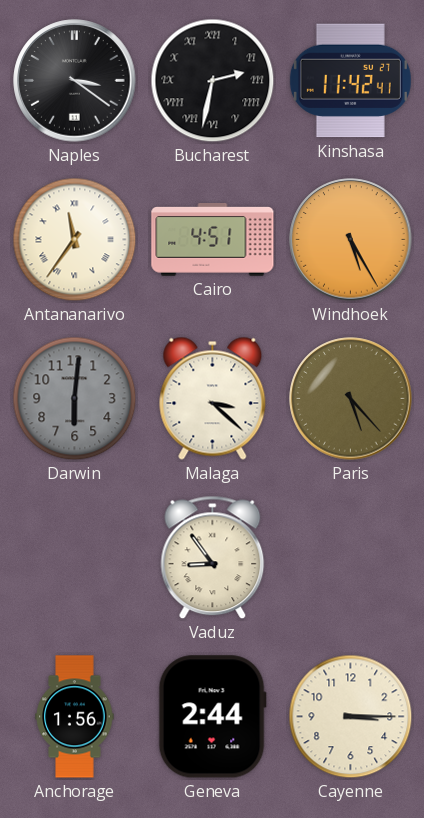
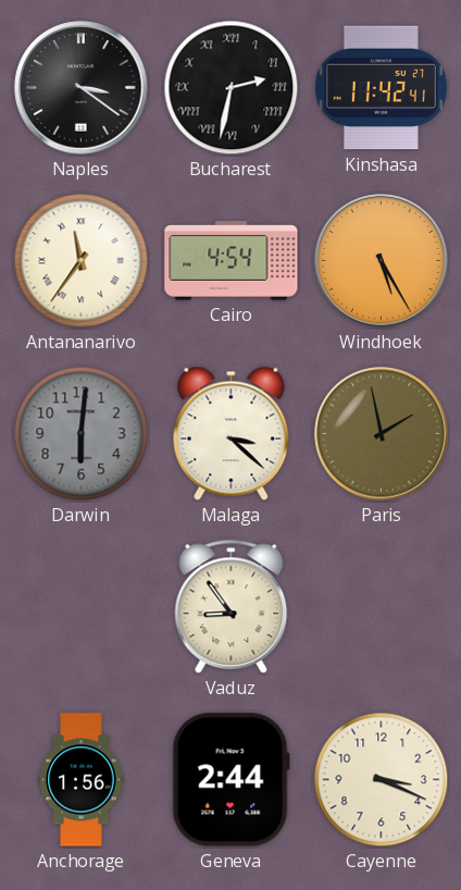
Cairo: 4:51 -> 4:54
Paris: 5:23 -> 1:58
Cayenne: 3:15 -> 3:19
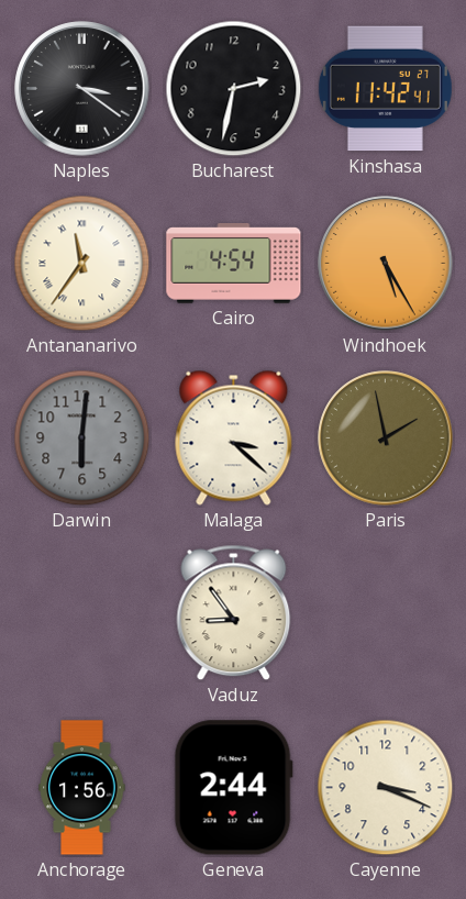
Bucharest numerals: Roman -> Arabic
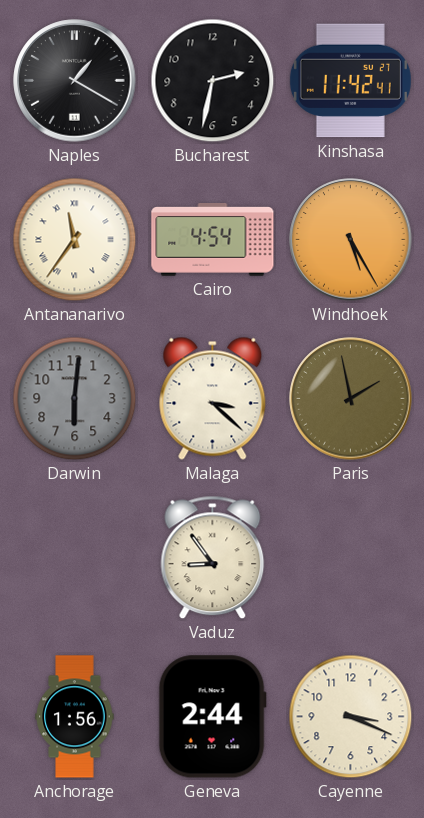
Naples: 3:21 -> 1:20
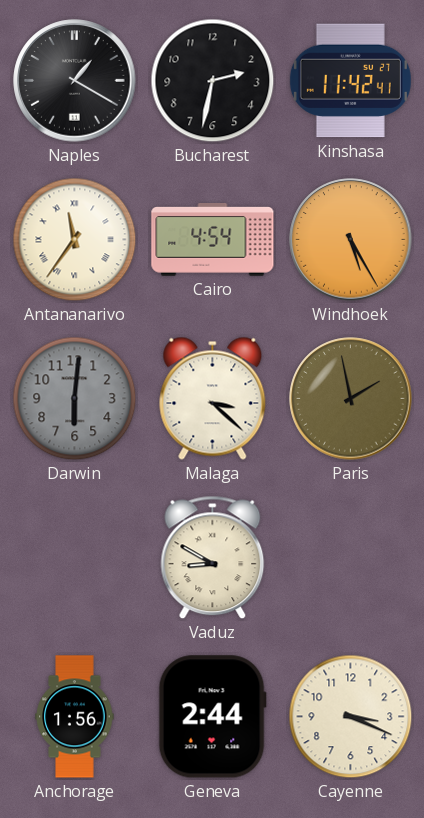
Vaduz: 8:54 -> 8:50
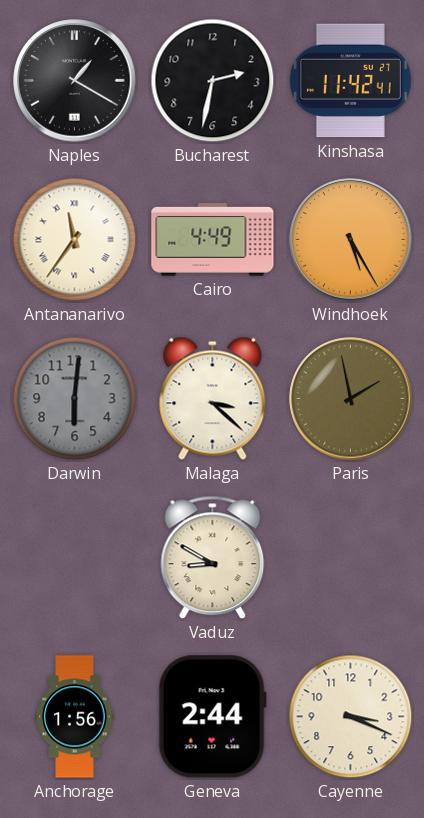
Cairo: 4:54 -> 4:49
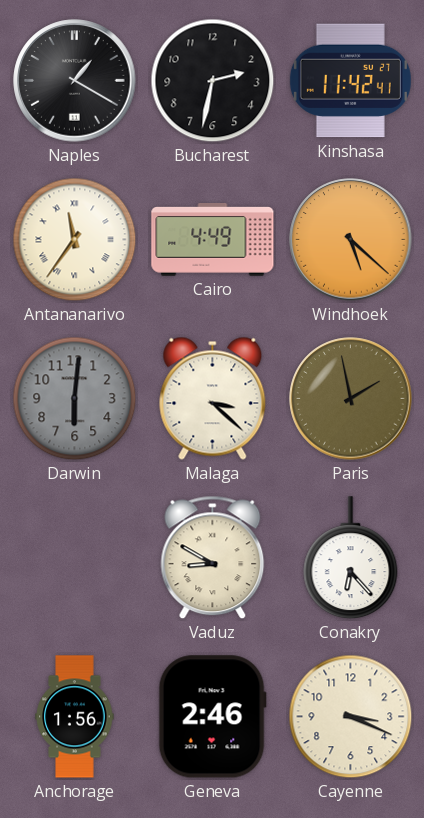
Windhoek: 5:25 -> 5:22
Conakry: none -> 6:23
Geneva: 2:44 -> 2:46
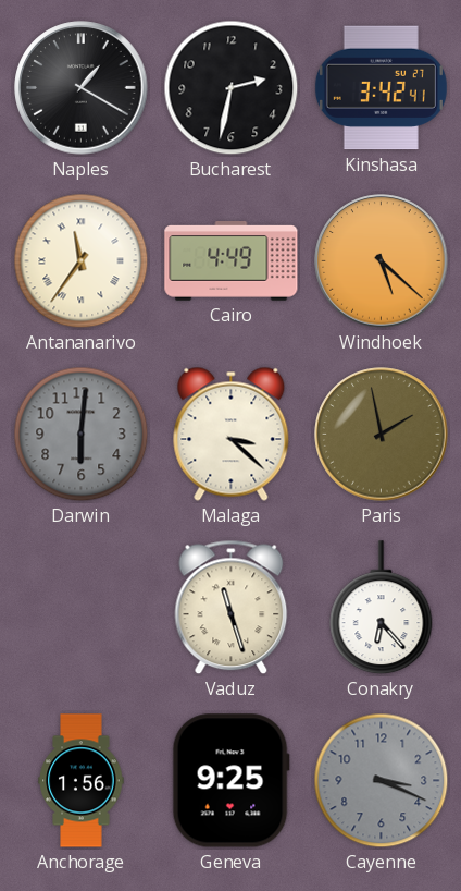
Kinshasa: 11:42 -> 3:42
Vaduz: 8:50 -> 11:27
Geneva: 2:46 -> 9:25
Cayenne dial: cream -> grey
